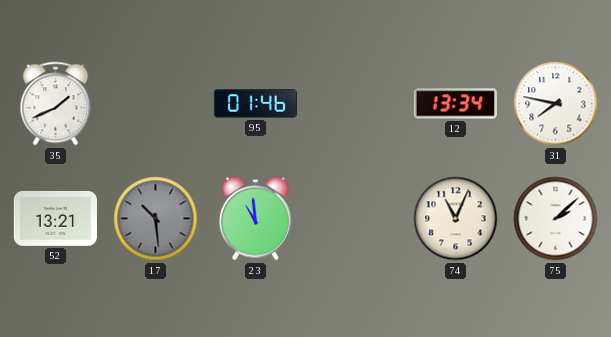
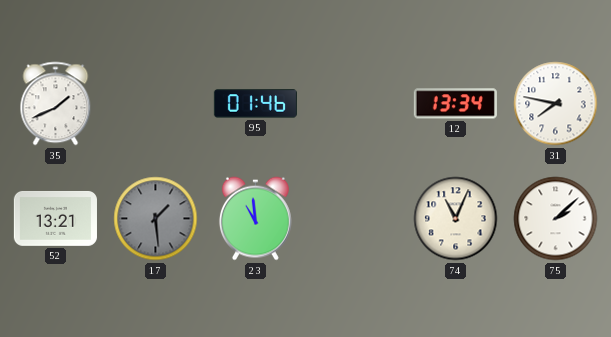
17: 10:29 -> 1:29
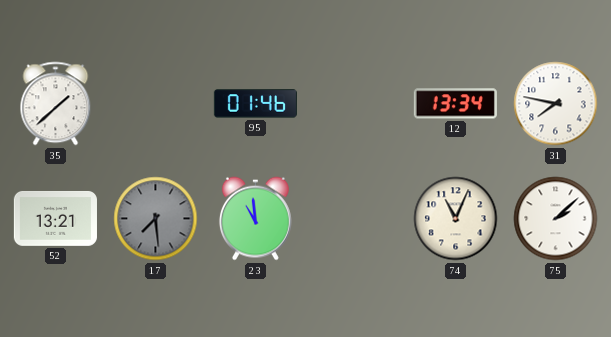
35: 1:41 -> 1:38
17: 1:29 -> 7:29
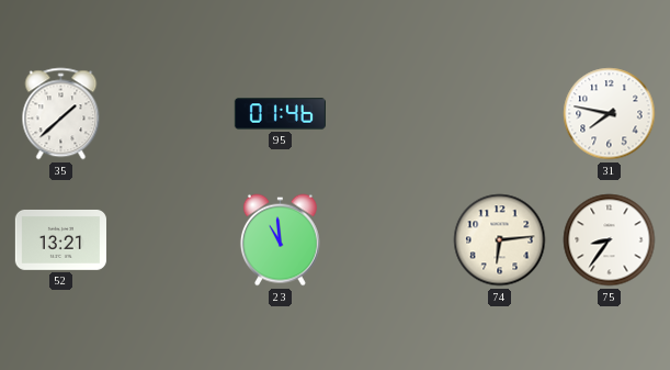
12: 13:34 -> none
17: 7:29 -> none
74: 11:04 -> 6:14
75: 2:08 -> 8:36
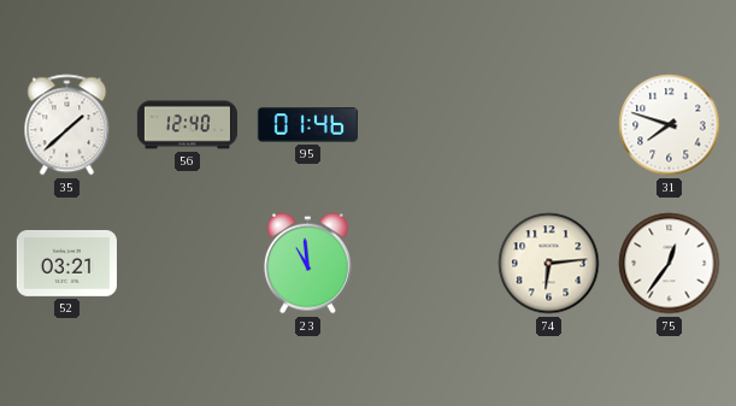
56: none -> 12:40
31: 7:47 -> 7:48
52: 13:21 -> 03:21
75: 8:36 -> 12:36
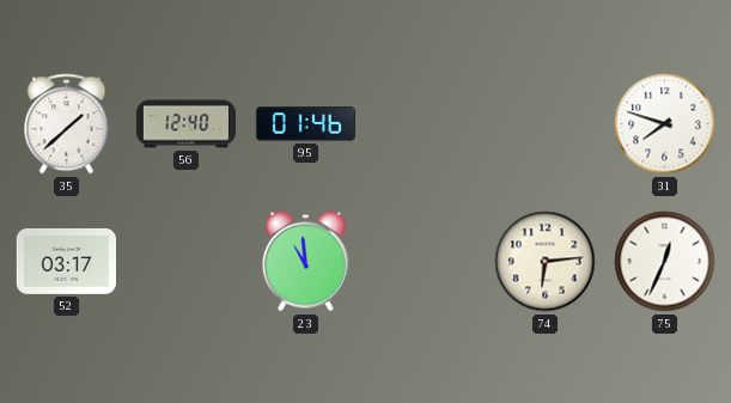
52: 03:21 -> 03:17
75: 12:36 -> 12:34
